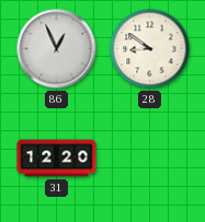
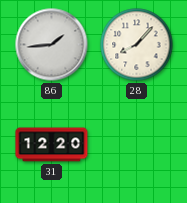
86: 12:56 -> 1:44
28: 8:51 -> 8:07
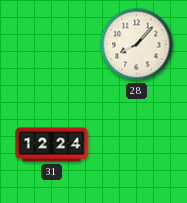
86: 1:44 -> none
31: 12:20 -> 12:24
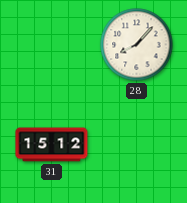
31: 12:24 -> 15:12
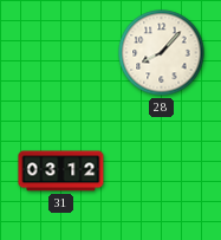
31: 15:12 -> 03:12
